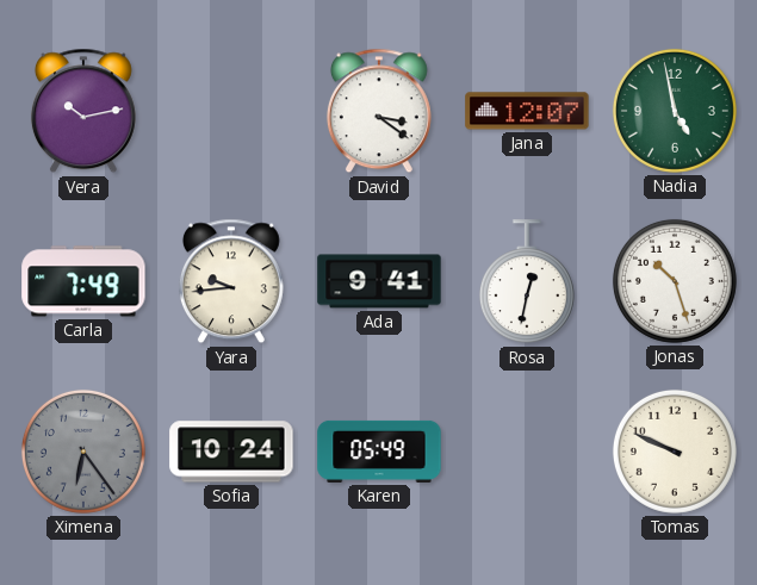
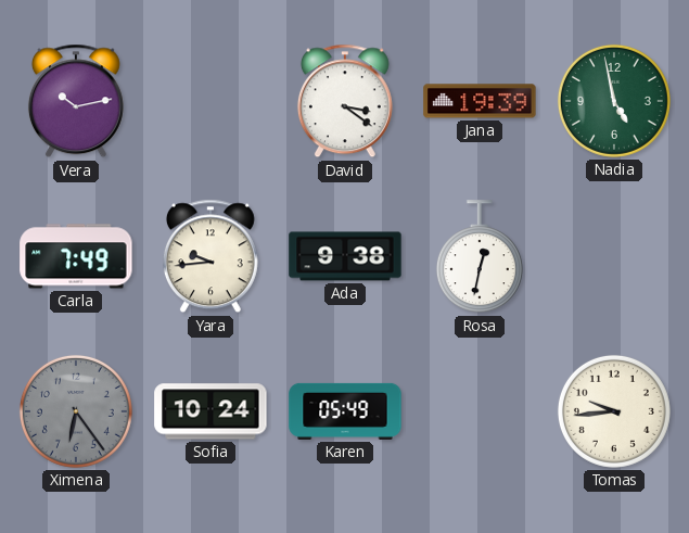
Jana: 12:07 -> 19:39
Ada: 9:41 -> 9:38
Jonas: 10:27 -> none
Tomas: 9:49 -> 9:44
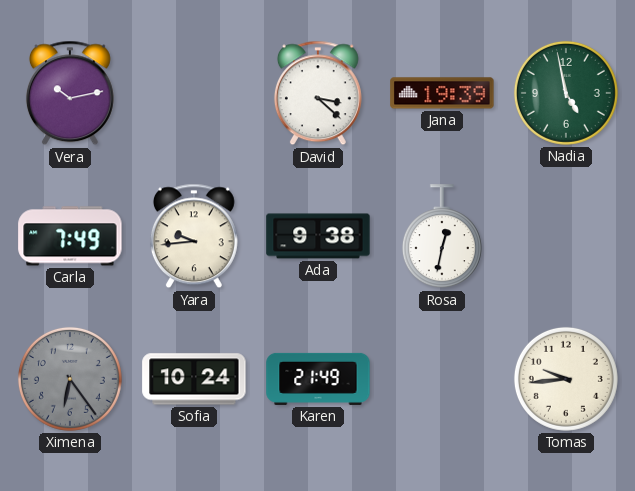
David: 3:21 -> 3:22
Karen: 05:49 -> 21:49
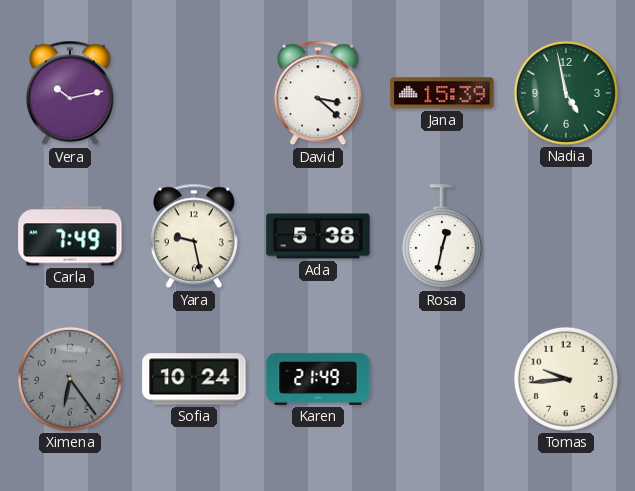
Jana: 19:39 -> 15:39
Yara: 9:44 -> 9:28
Ada: 9:38 -> 5:38
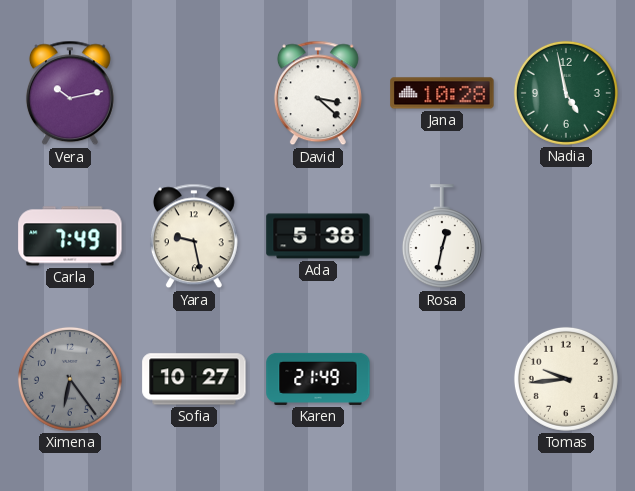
Jana: 15:39 -> 10:28
Sofia: 10:24 -> 10:27
